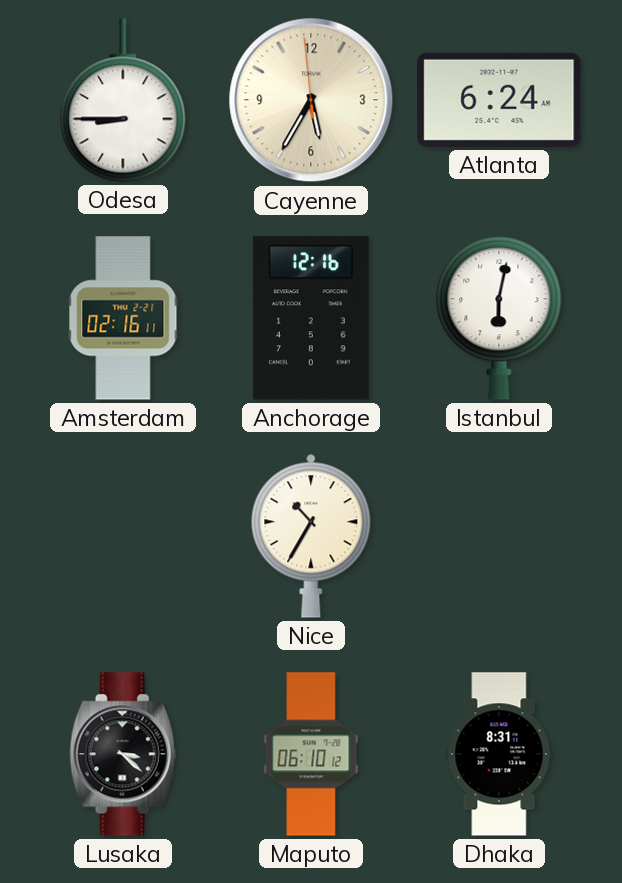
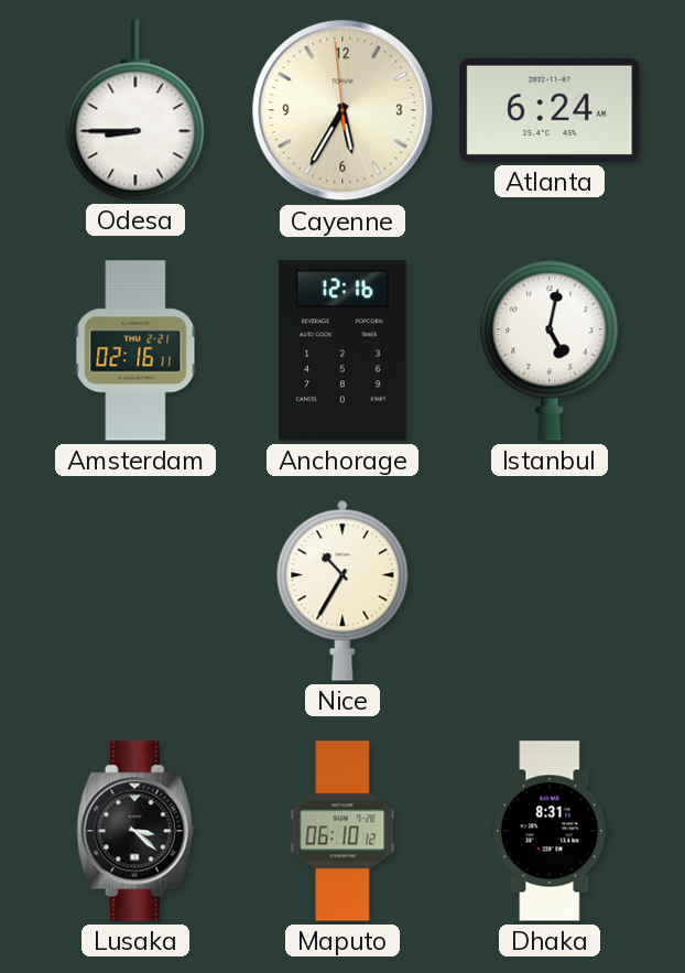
Istanbul: 6:02 -> 5:02
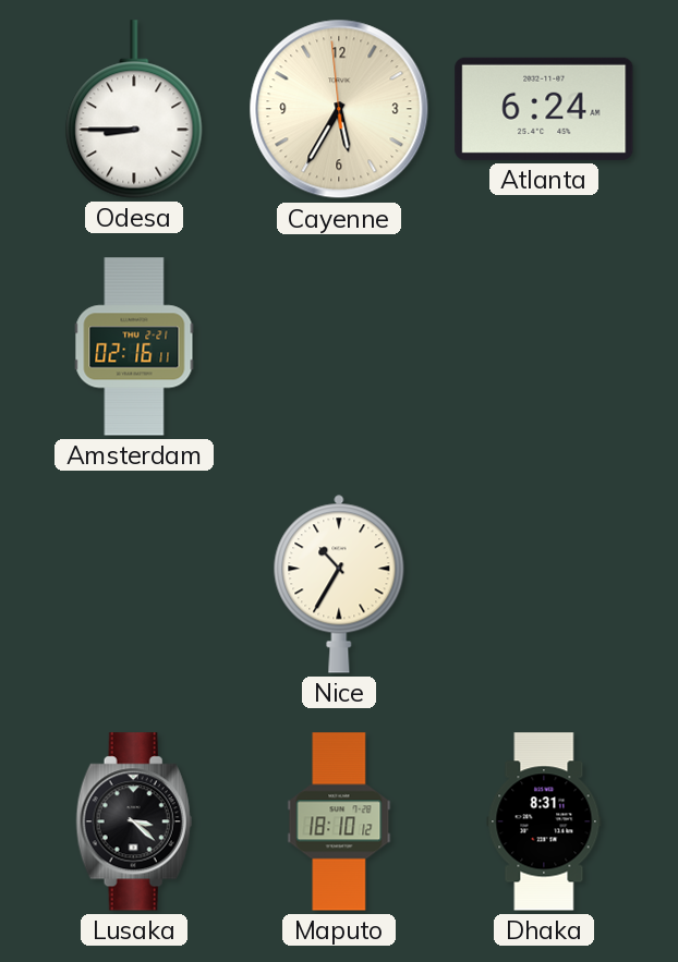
Anchorage: 12:16 -> none
Istanbul: 5:02 -> none
Maputo: 06:10 -> 18:10
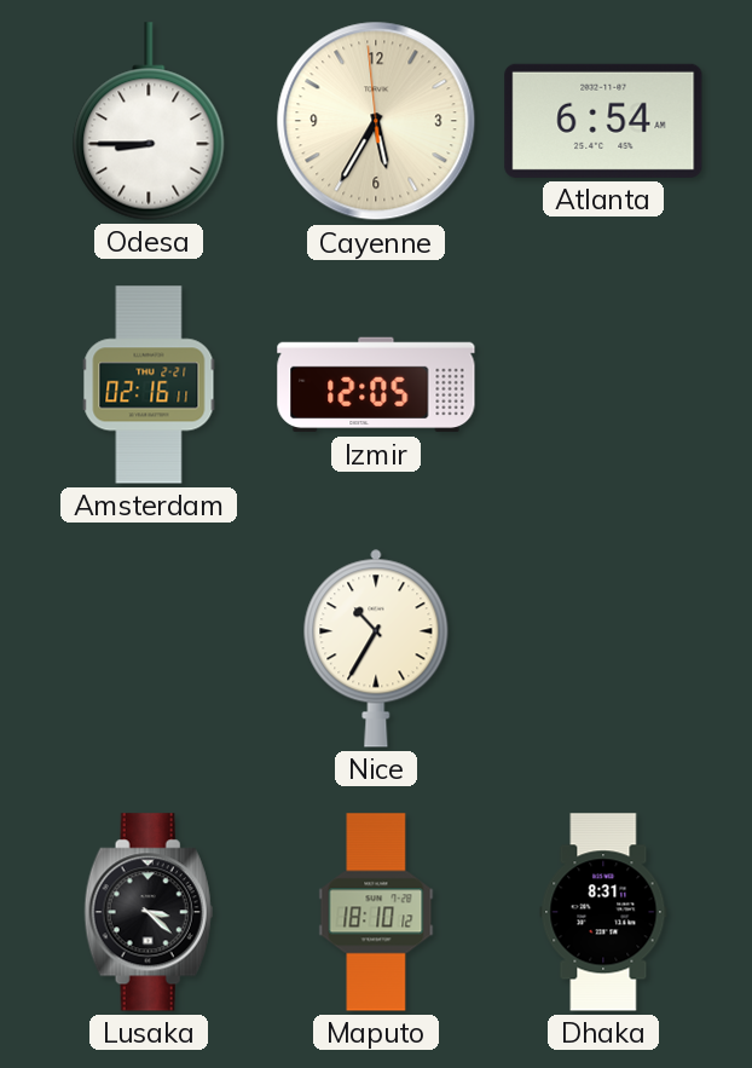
Atlanta: 6:24 -> 6:54
Izmir: none -> 12:05
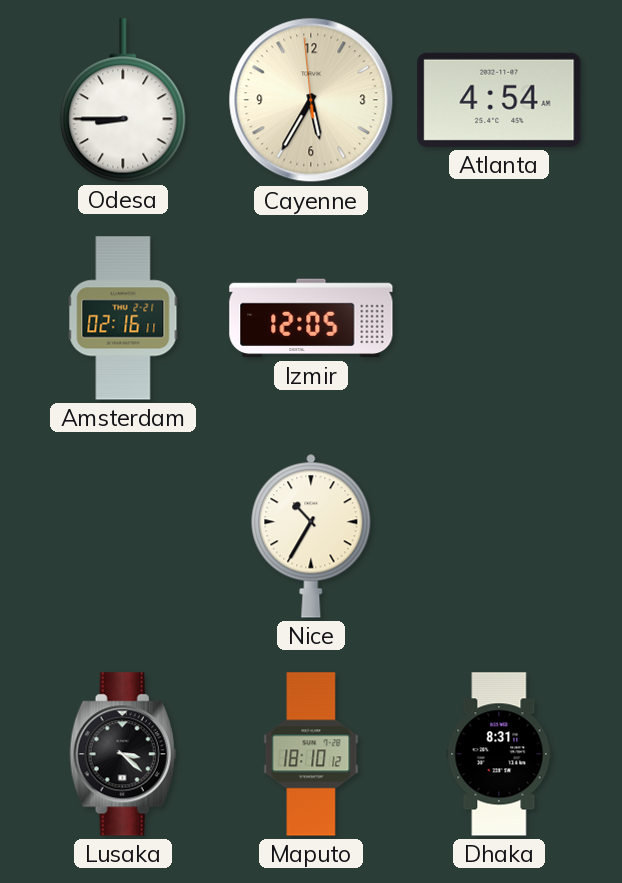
Atlanta: 6:54 -> 4:54
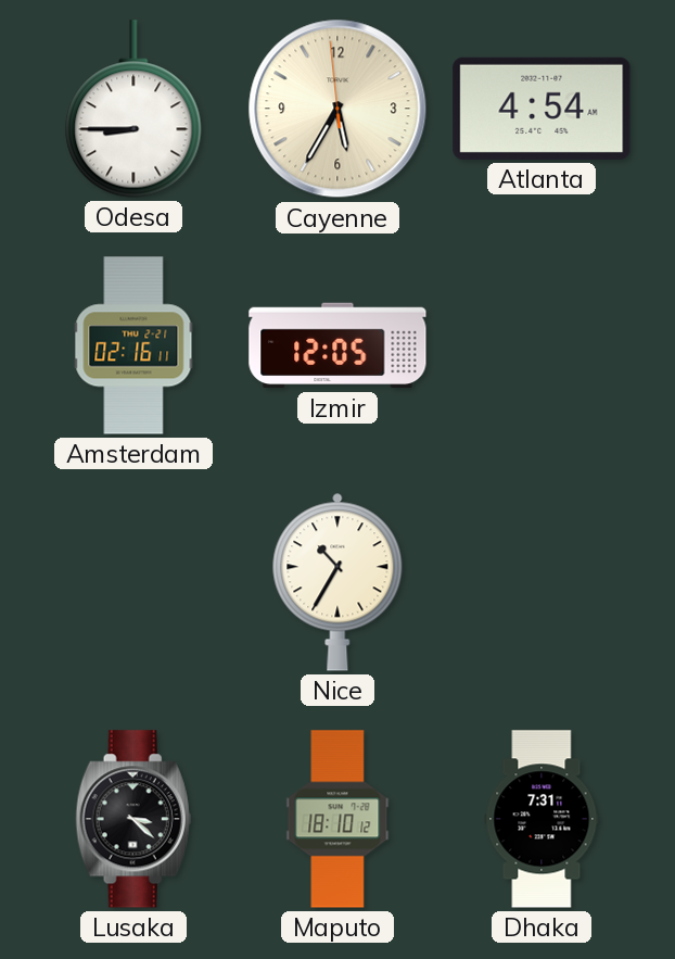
Dhaka: 8:31 -> 7:31
